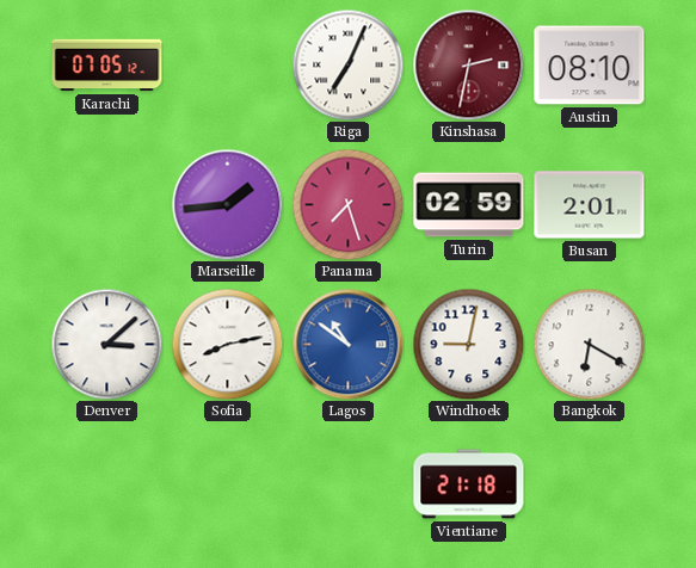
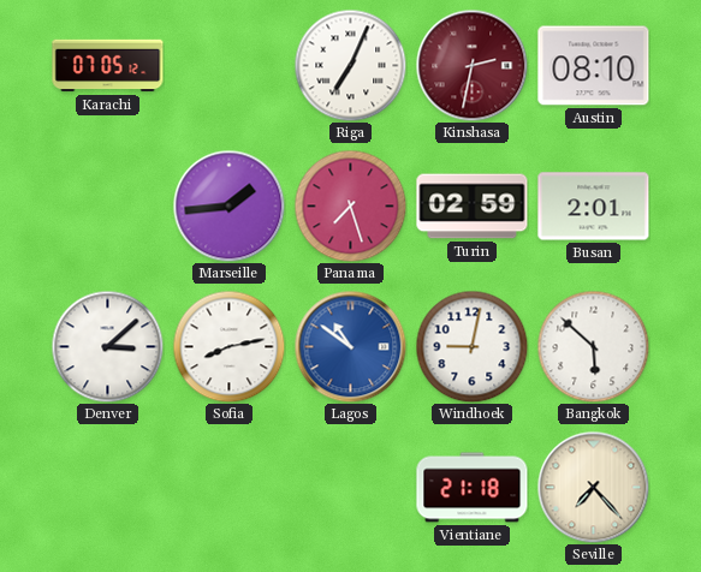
Bangkok: 6:20 -> 5:52
Seville: none -> 7:23
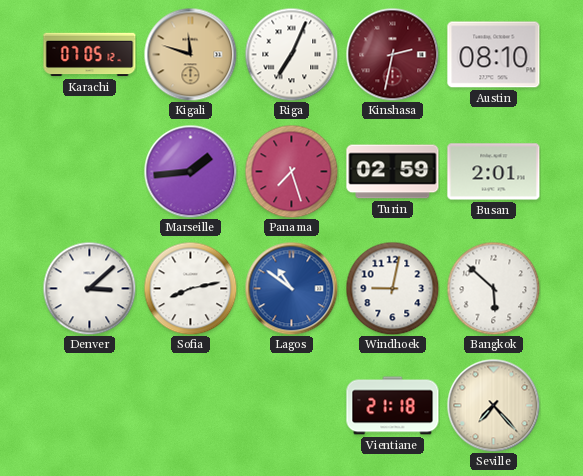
Kigali: none -> 11:48
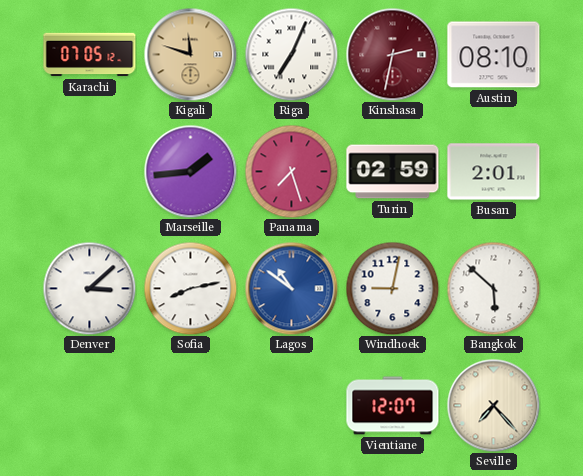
Vientiane: 21:18 -> 12:07
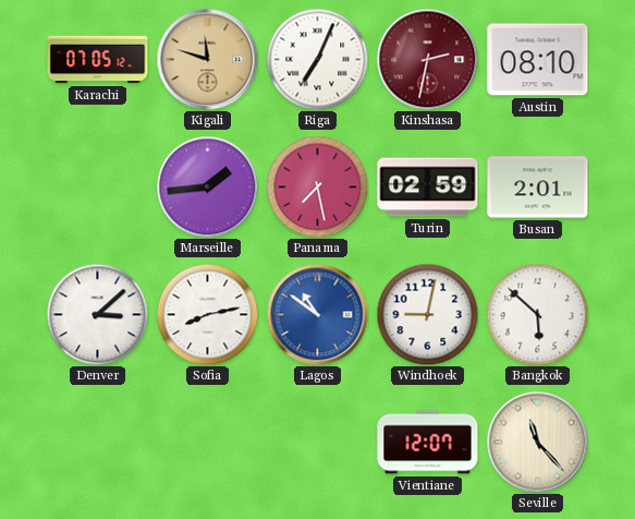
Panama: 7:27 -> 7:28
Seville: 7:23 -> 11:23
